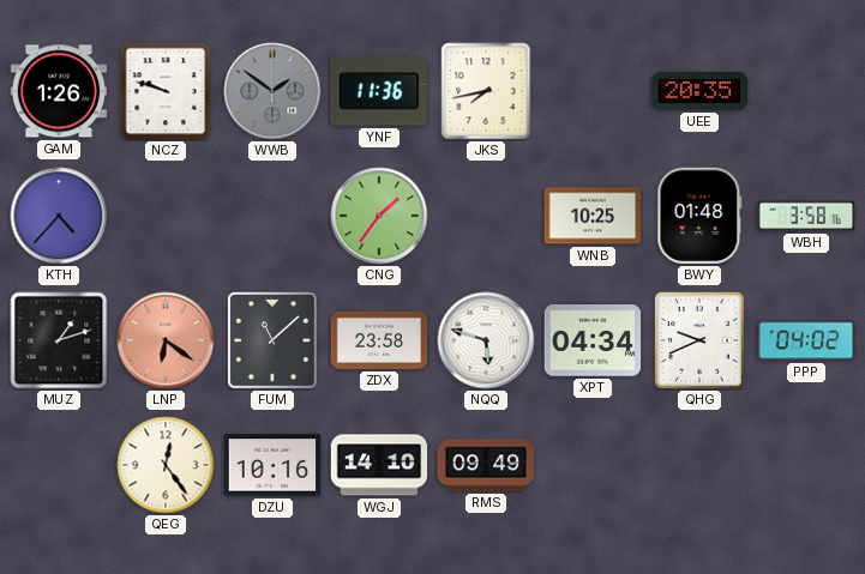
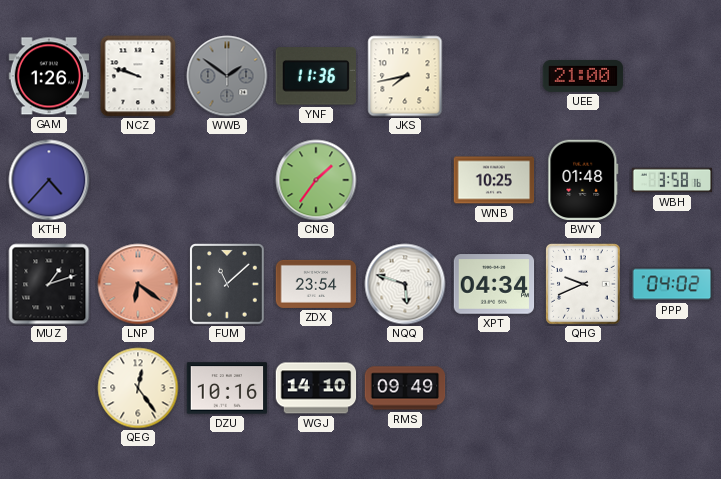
UEE: 20:35 -> 21:00
ZDX: 23:58 -> 23:54
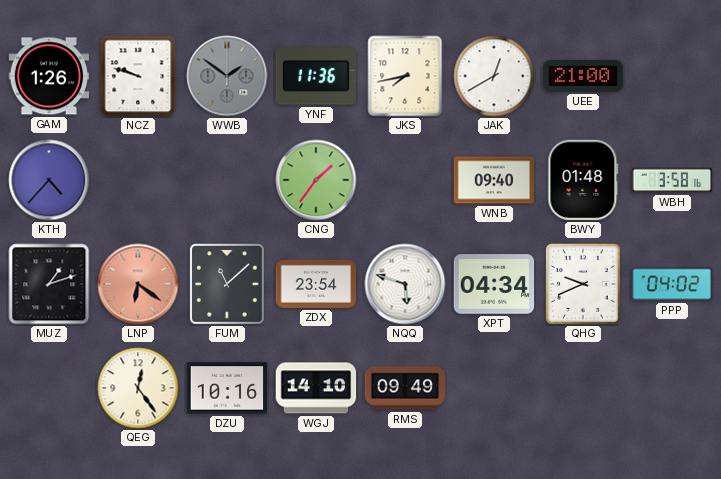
JAK: none -> 12:40
WNB: 10:25 -> 09:40
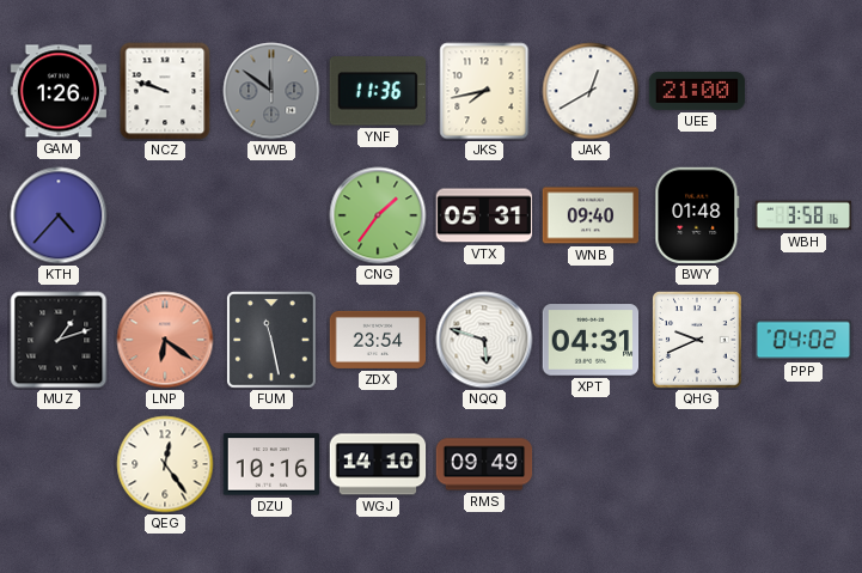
WWB: 1:51 -> 11:51
VTX: none -> 05:31
FUM: 11:08 -> 11:28
XPT: 04:34 -> 04:31
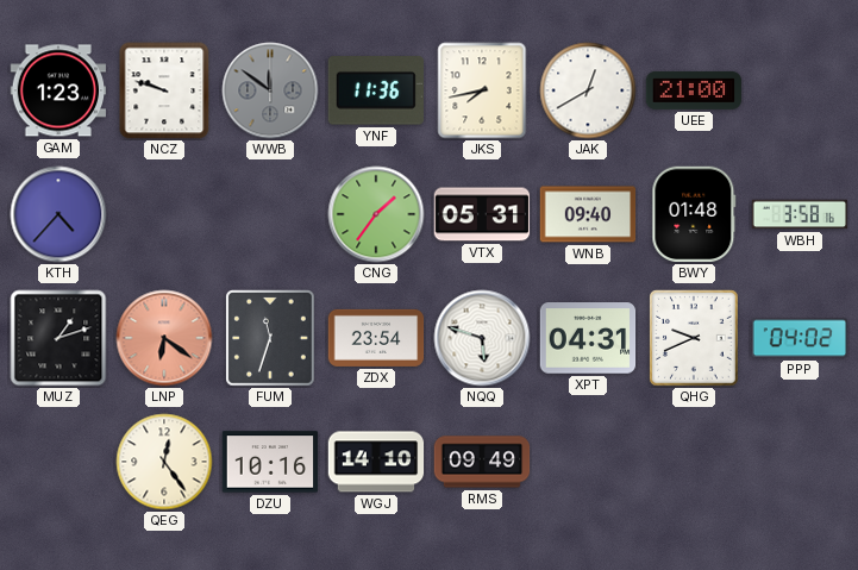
GAM: 1:26 -> 1:23
FUM: 11:28 -> 11:33
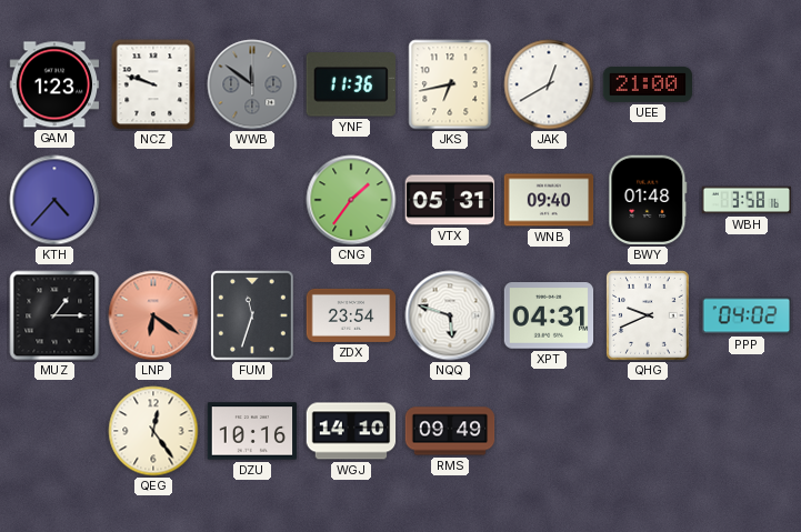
JKS: 7:43 -> 6:43
MUZ: 1:12 -> 1:15
